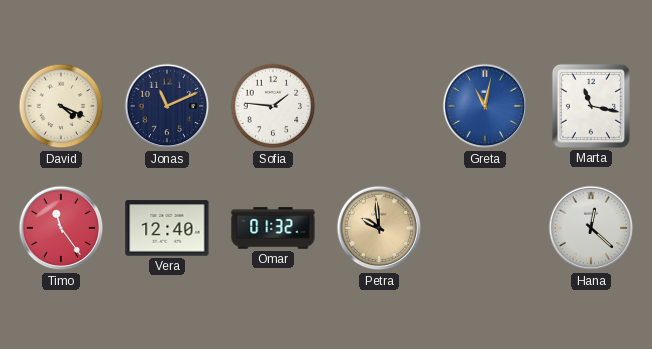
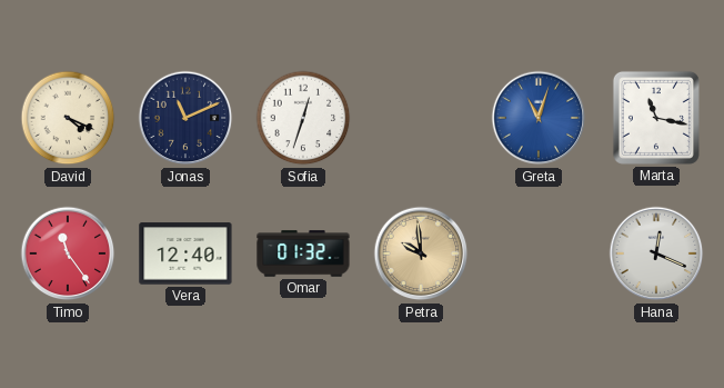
Sofia: 1:46 -> 12:33
Greta: 11:02 -> 11:03
Hana: 12:22 -> 12:19
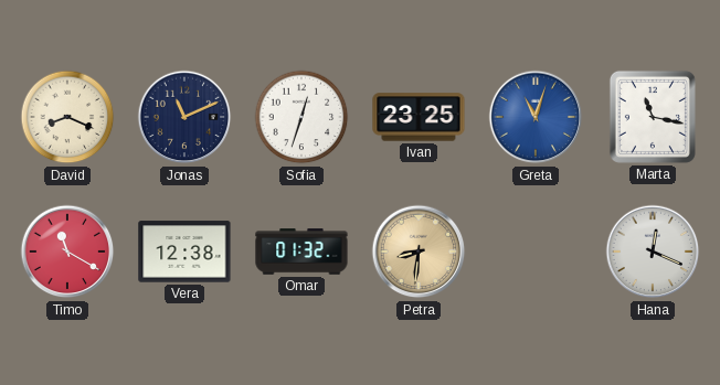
David: 4:19 -> 8:19
Ivan: none -> 23:25
Timo: 11:24 -> 11:20
Vera: 12:40 -> 12:38
Petra: 9:59 -> 8:31
